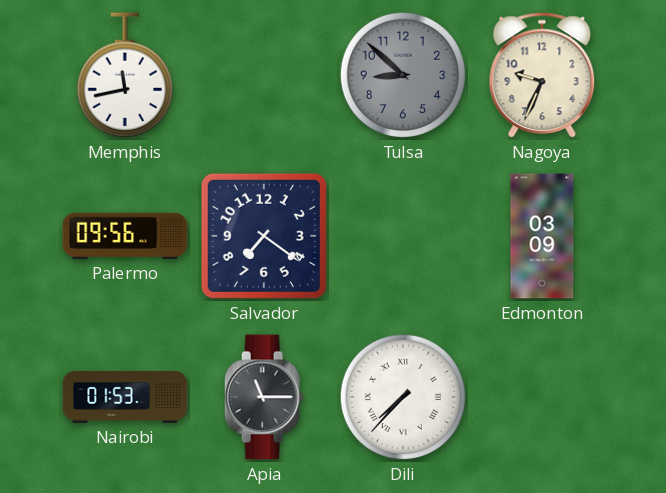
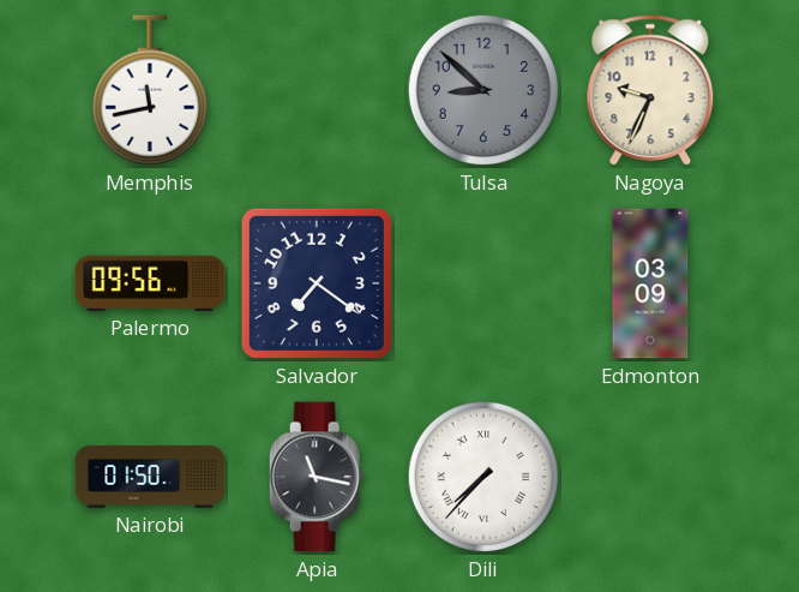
Nairobi: 01:53 -> 01:50
Apia: 11:15 -> 11:17
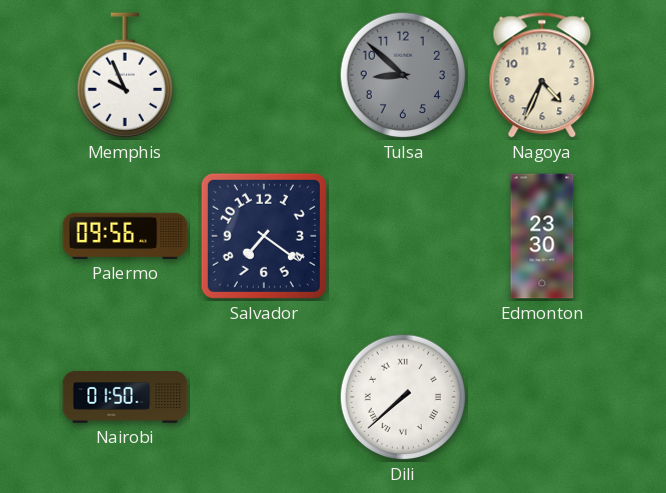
Memphis: 11:43 -> 9:56
Nagoya: 9:34 -> 4:34
Edmonton: 03:09 -> 23:30
Apia: 11:17 -> none
Dili: 7:37 -> 7:38
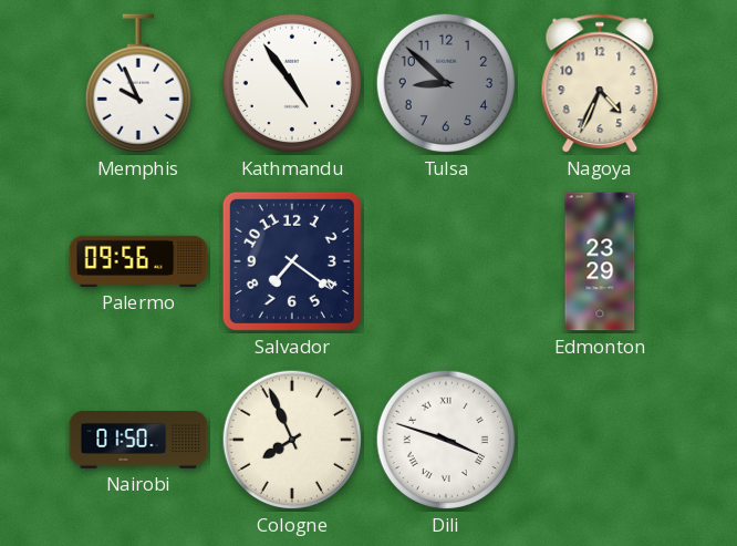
Kathmandu: none -> 4:54
Edmonton: 23:30 -> 23:29
Cologne: none -> 7:56
Dili: 7:38 -> 3:48
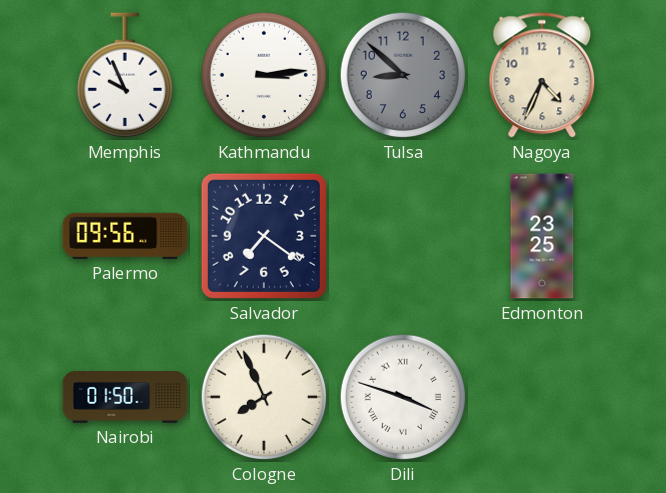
Kathmandu: 4:54 -> 3:14
Edmonton: 23:29 -> 23:25
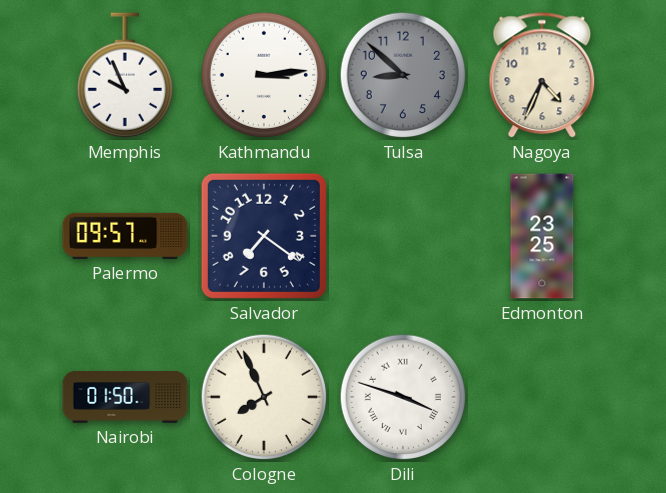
Palermo: 09:56 -> 09:57
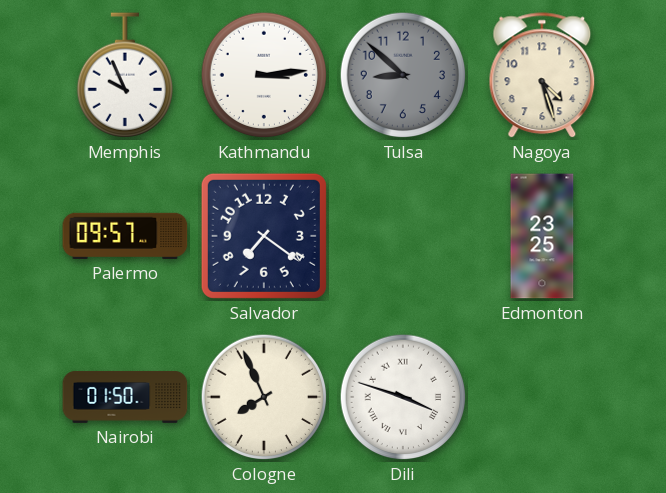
Nagoya: 4:34 -> 4:27
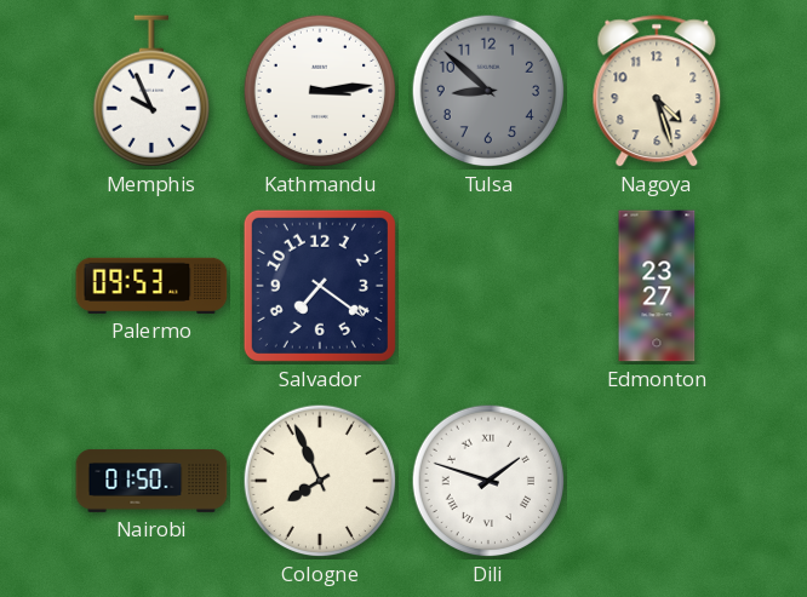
Palermo: 09:57 -> 09:53
Edmonton: 23:25 -> 23:27
Dili: 3:48 -> 1:48
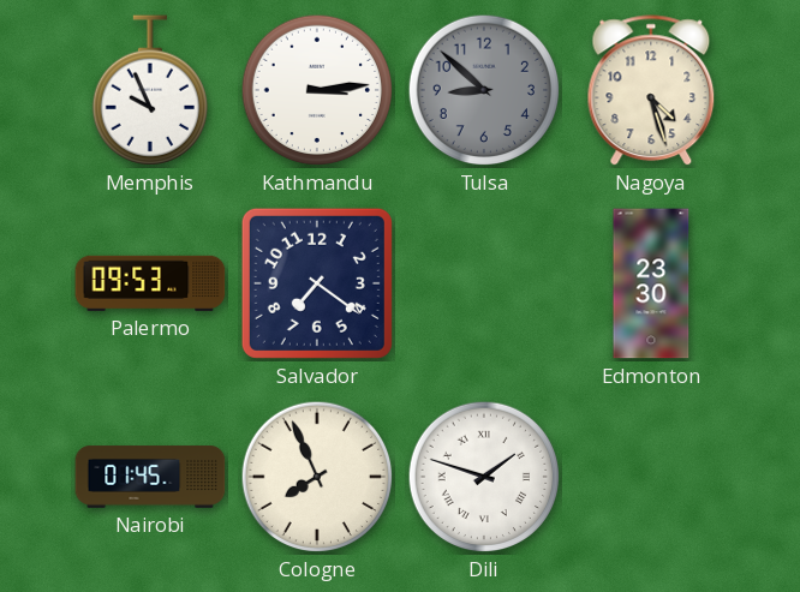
Edmonton: 23:27 -> 23:30
Nairobi: 01:50 -> 01:45
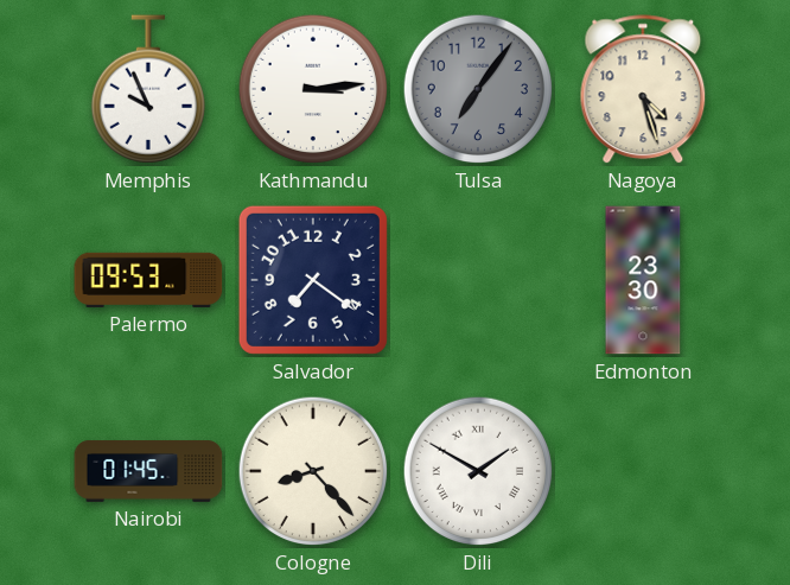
Tulsa: 8:52 -> 7:06
Cologne: 7:56 -> 8:23
Dili: 1:48 -> 1:50
